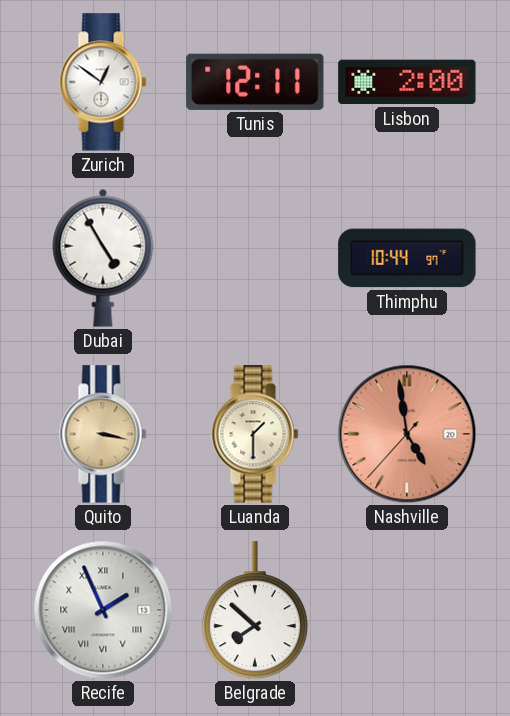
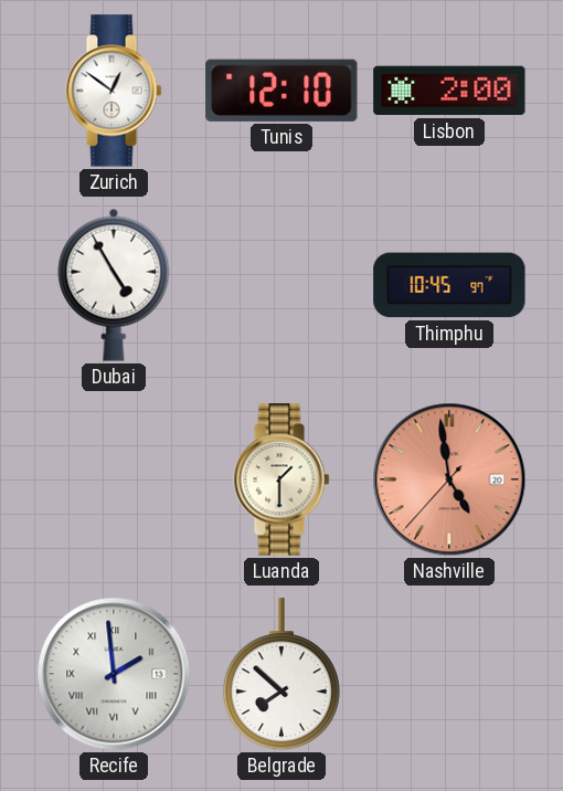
Tunis: 12:11 -> 12:10
Thimphu: 10:44 -> 10:45
Quito: 3:17 -> none
Recife: 1:56 -> 1:59
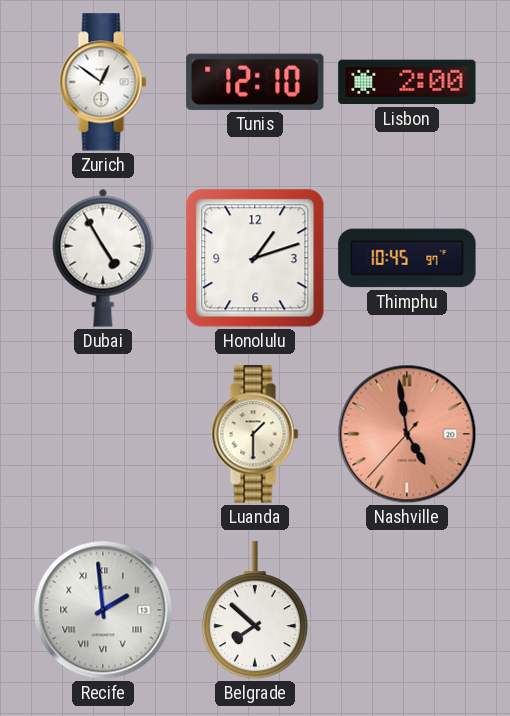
Honolulu: none -> 1:12
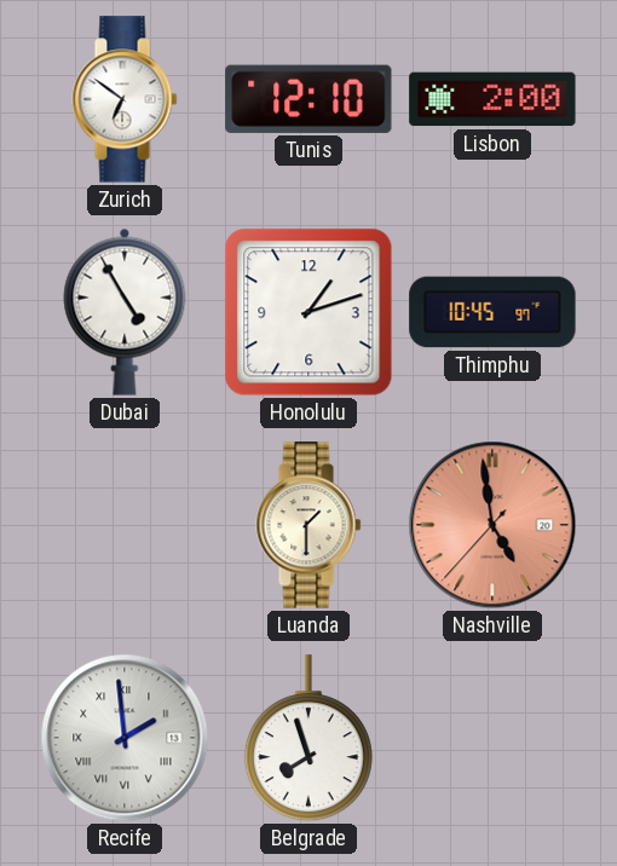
Zurich: 12:51 -> 6:51
Belgrade: 7:52 -> 7:57
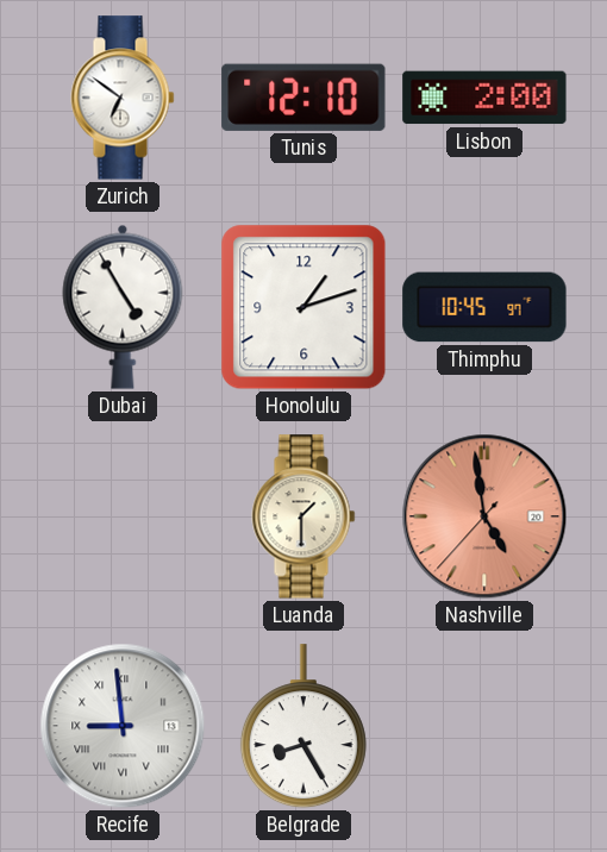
Recife: 1:59 -> 8:59
Belgrade: 7:57 -> 8:25
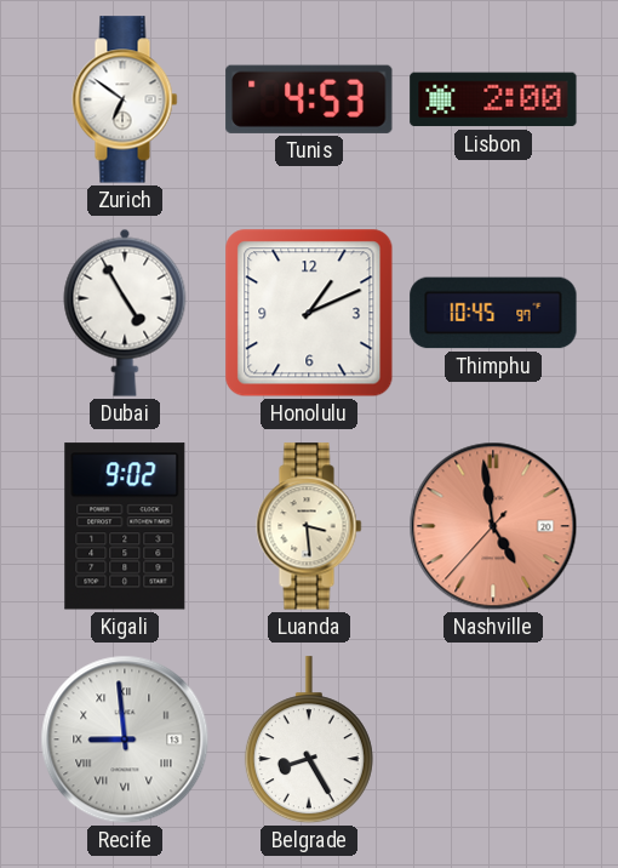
Tunis: 12:10 -> 4:53
Honolulu: 1:12 -> 1:11
Kigali: none -> 9:02
Luanda: 1:30 -> 3:29
